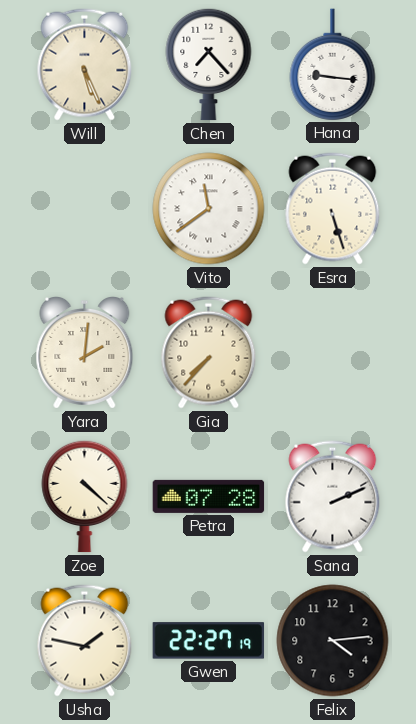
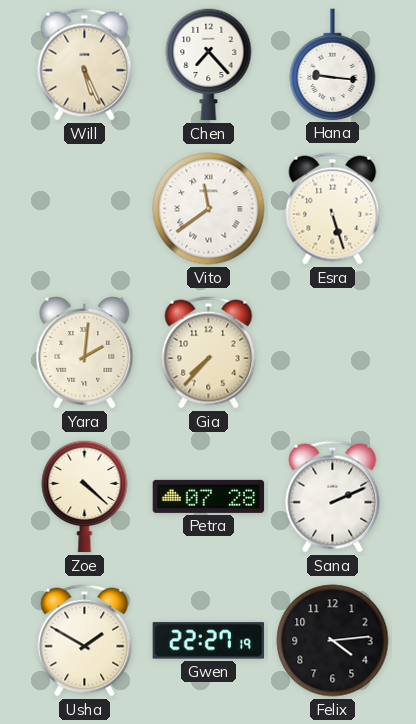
Usha: 1:47 -> 1:50
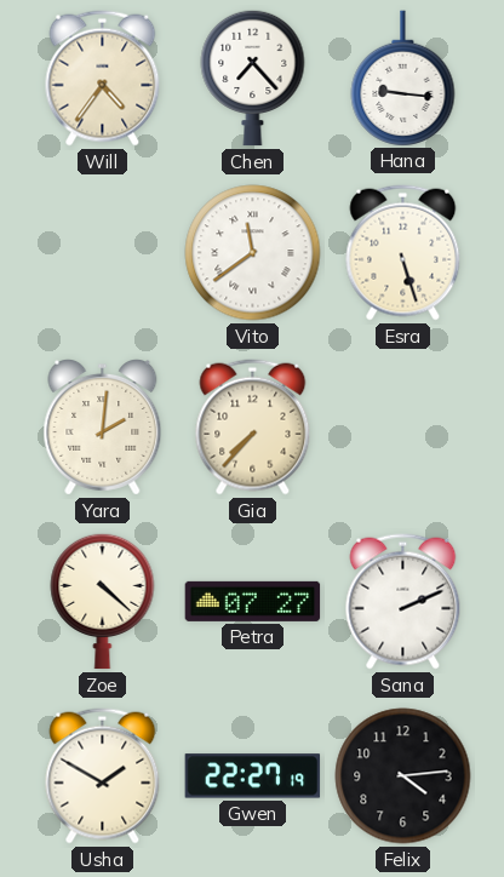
Will: 5:26 -> 4:36
Petra: 07:28 -> 07:27
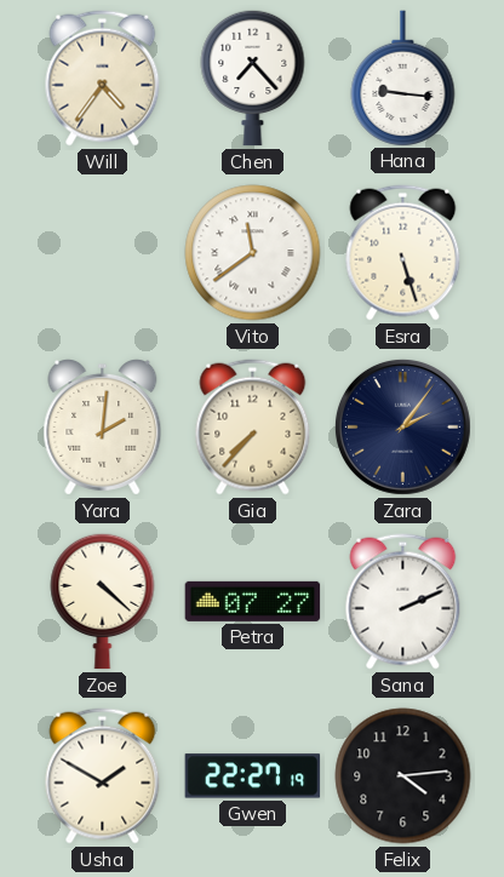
Zara: none -> 2:06
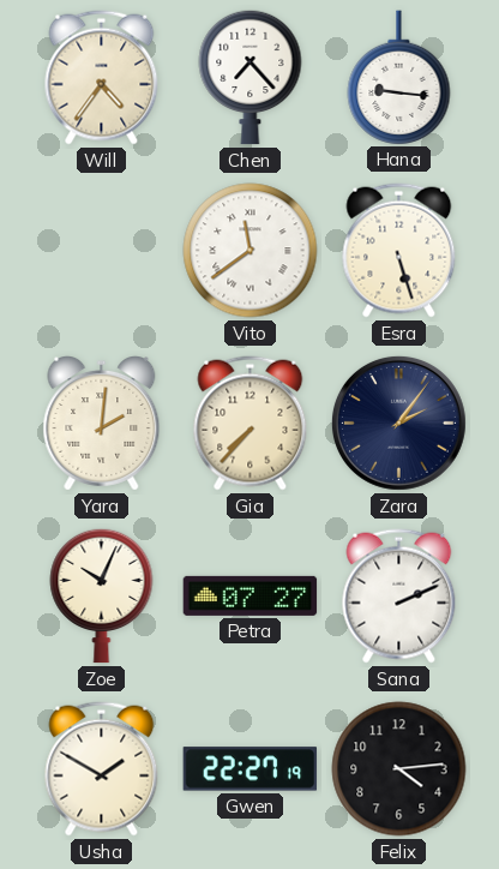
Zoe: 4:22 -> 10:04
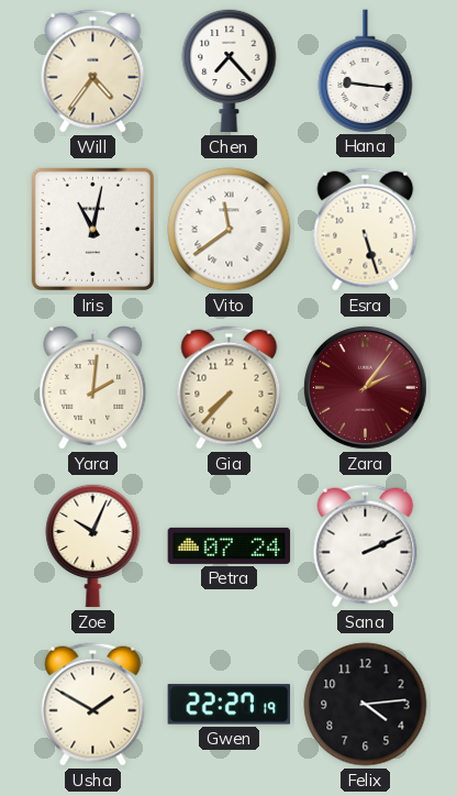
Iris: none -> 11:02
Zara dial: navy -> burgundy
Petra: 07:27 -> 07:24
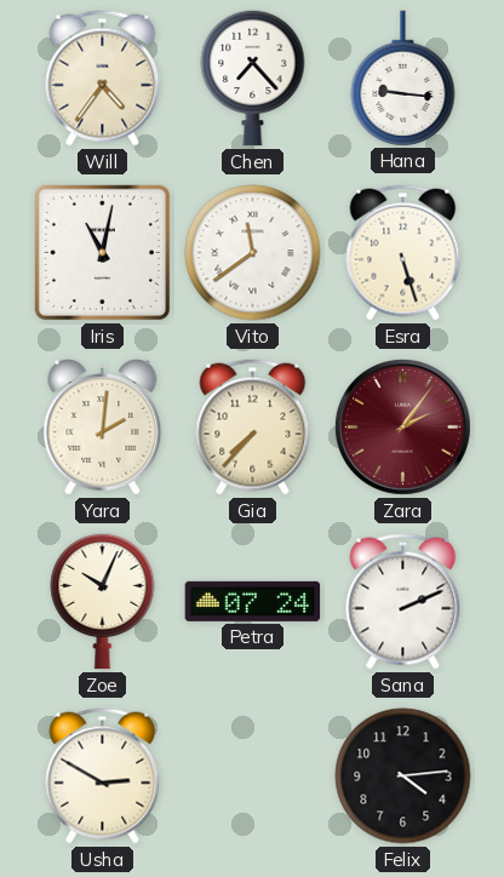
Usha: 1:50 -> 2:50
Gwen: 22:27 -> none
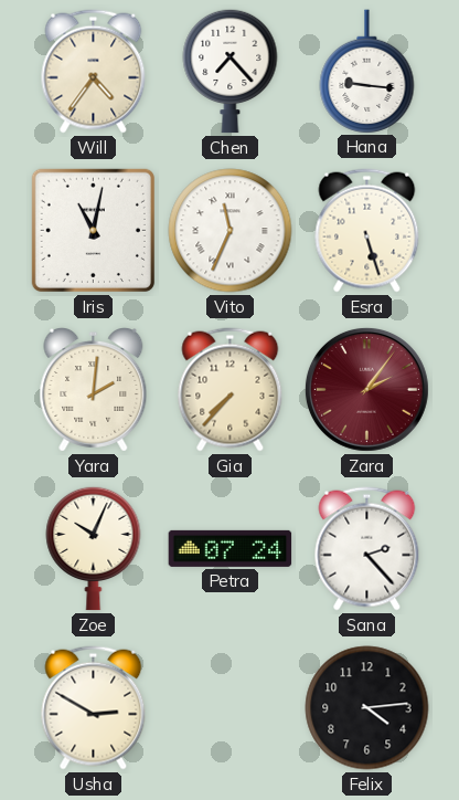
Vito: 11:39 -> 11:34
Sana: 2:11 -> 2:23
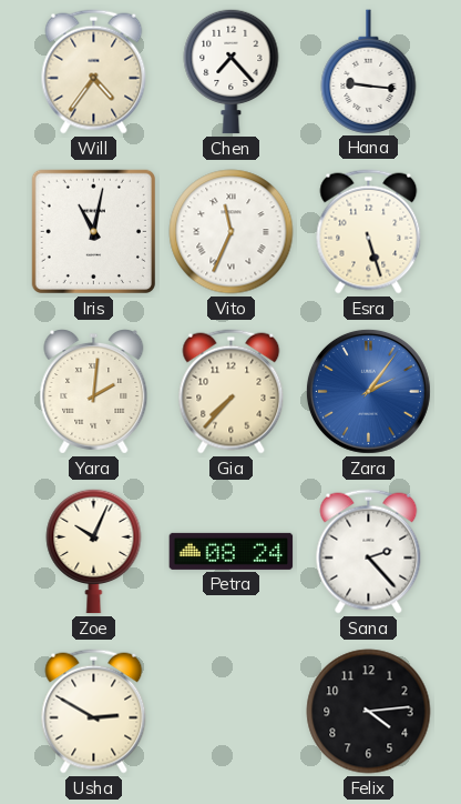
Zara dial: burgundy -> blue
Petra: 07:24 -> 08:24
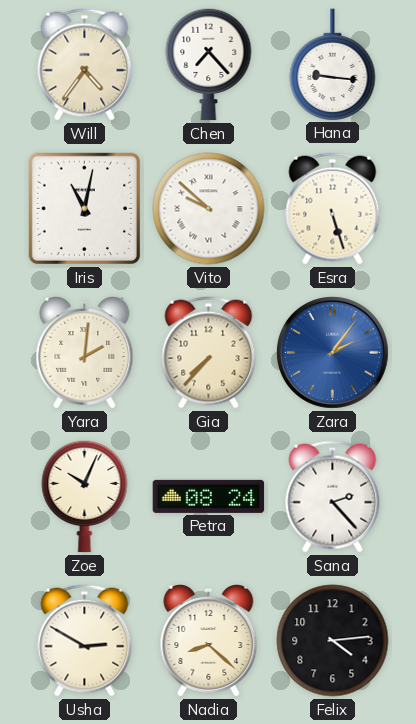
Vito: 11:34 -> 9:52
Nadia: none -> 8:22
